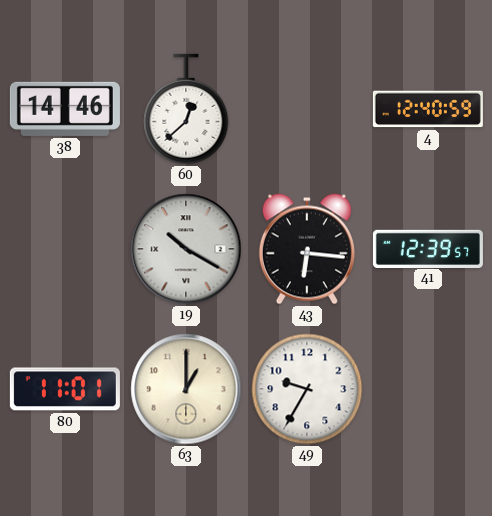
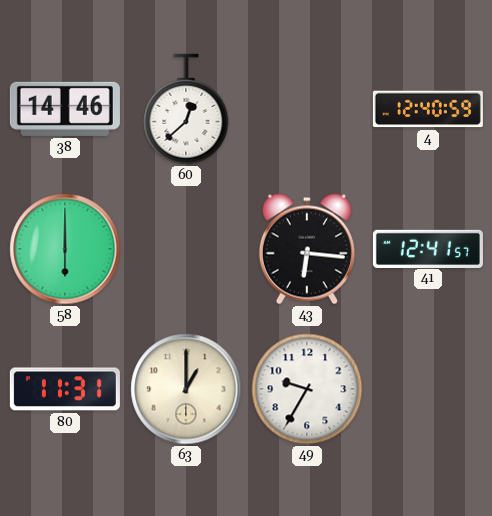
58: none -> 6:00
19: 10:20 -> none
41: 12:39 -> 12:41
80: 11:01 -> 11:31
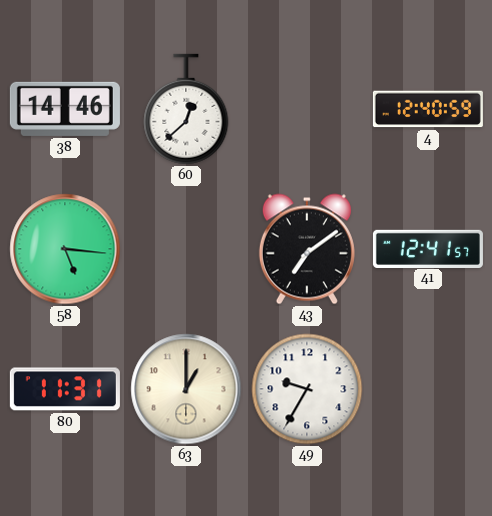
58: 6:00 -> 5:16
43: 6:16 -> 7:09
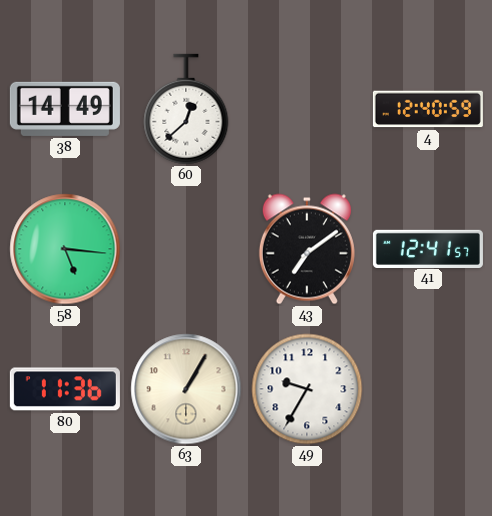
38: 14:46 -> 14:49
80: 11:31 -> 11:36
63: 1:00 -> 1:05
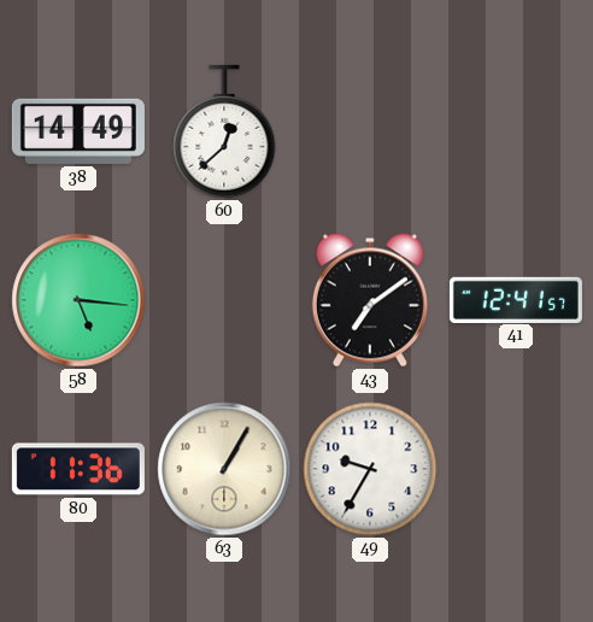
4: 12:40 -> none
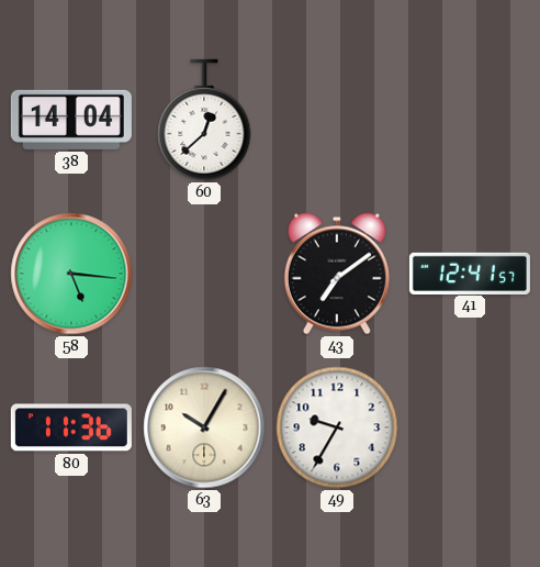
38: 14:49 -> 14:04
63: 1:05 -> 10:05
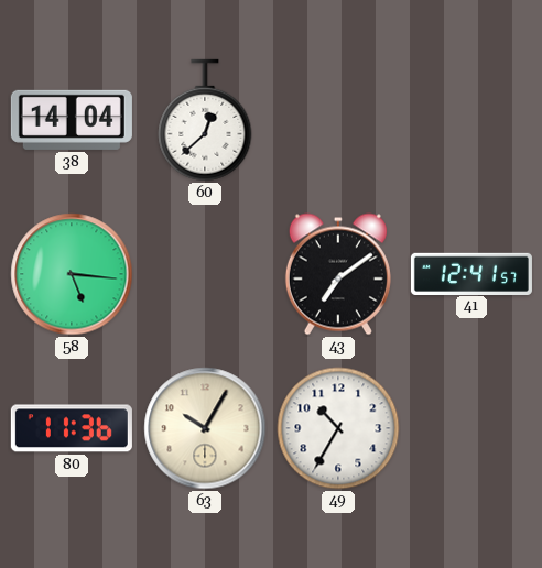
49: 9:35 -> 10:35
